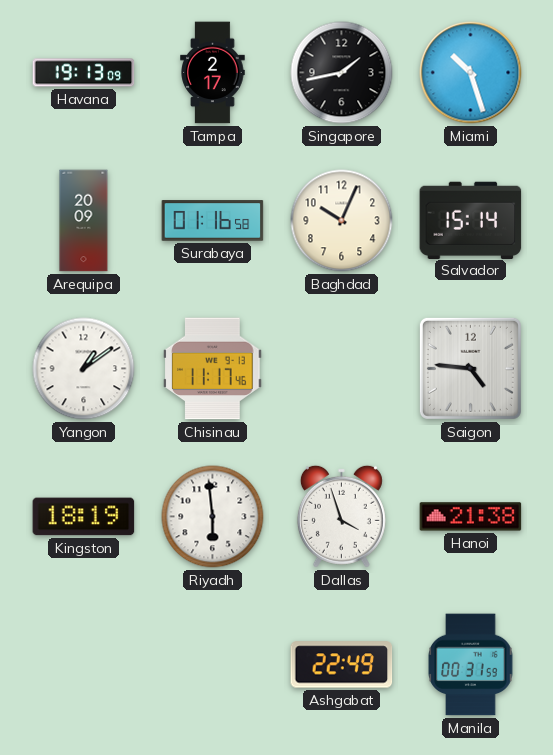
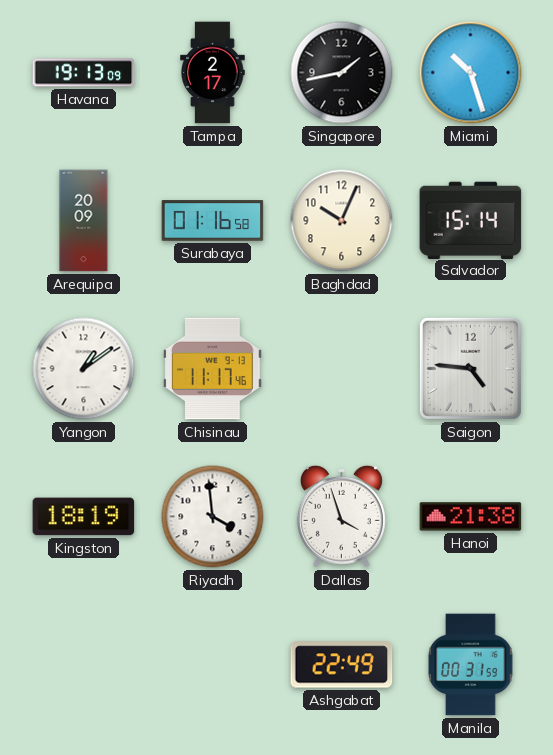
Riyadh: 5:59 -> 3:59
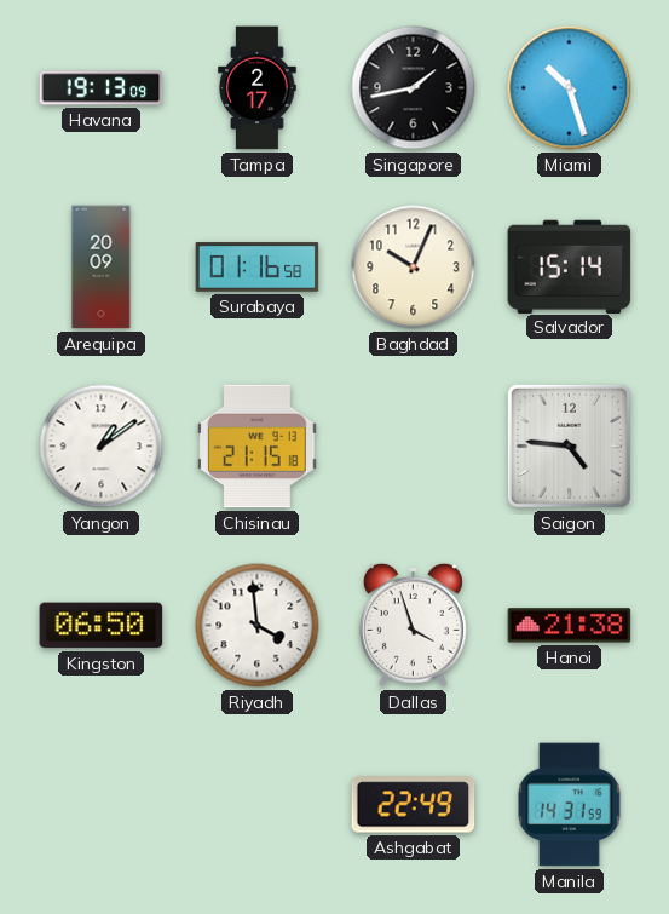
Chisinau: 11:17 -> 21:15
Kingston: 18:19 -> 06:50
Manila: 00:31 -> 14:31
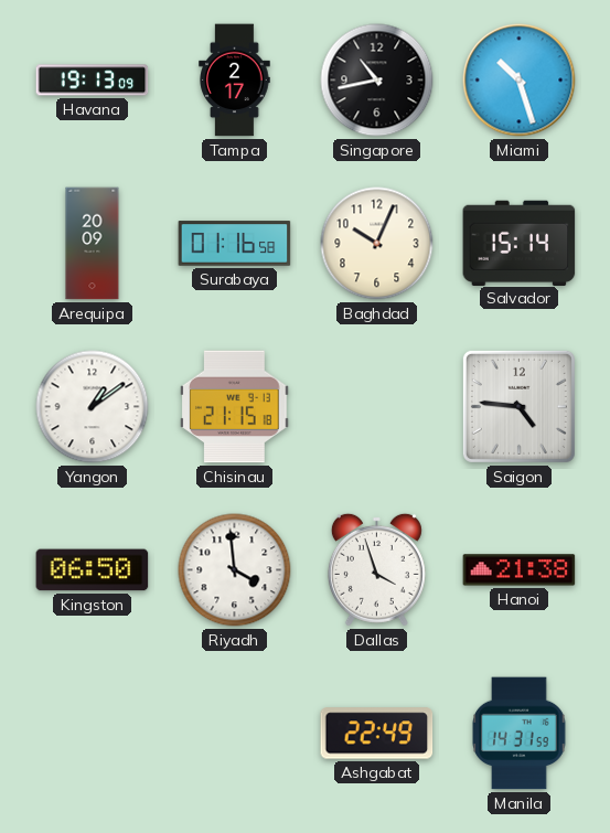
Singapore: 1:43 -> 10:43
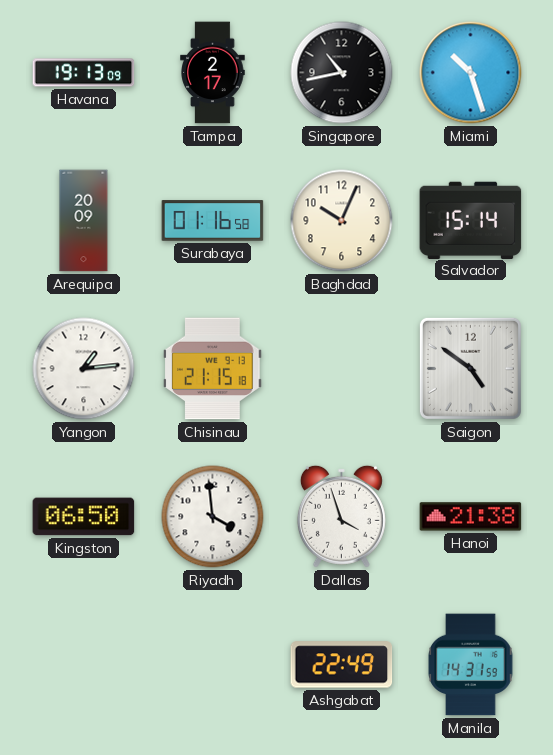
Yangon: 1:09 -> 1:14
Saigon: 4:46 -> 4:51
